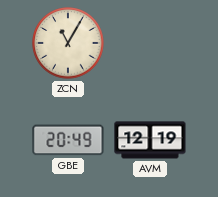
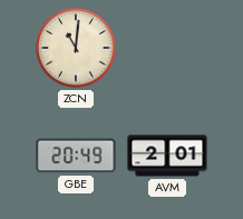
ZCN: 11:05 -> 11:01
AVM: 12:19 -> 2:01
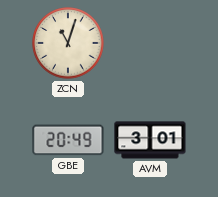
ZCN: 11:01 -> 11:03
AVM: 2:01 -> 3:01
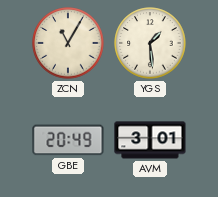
ZCN: 11:03 -> 11:05
YGS: none -> 1:29
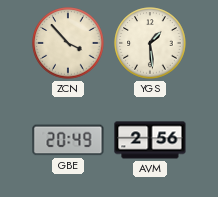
ZCN: 11:05 -> 3:53
AVM: 3:01 -> 2:56
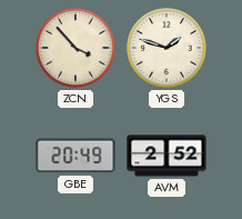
YGS: 1:29 -> 1:48
AVM: 2:56 -> 2:52
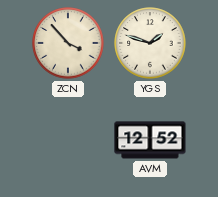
GBE: 20:49 -> none
AVM: 2:52 -> 12:52
